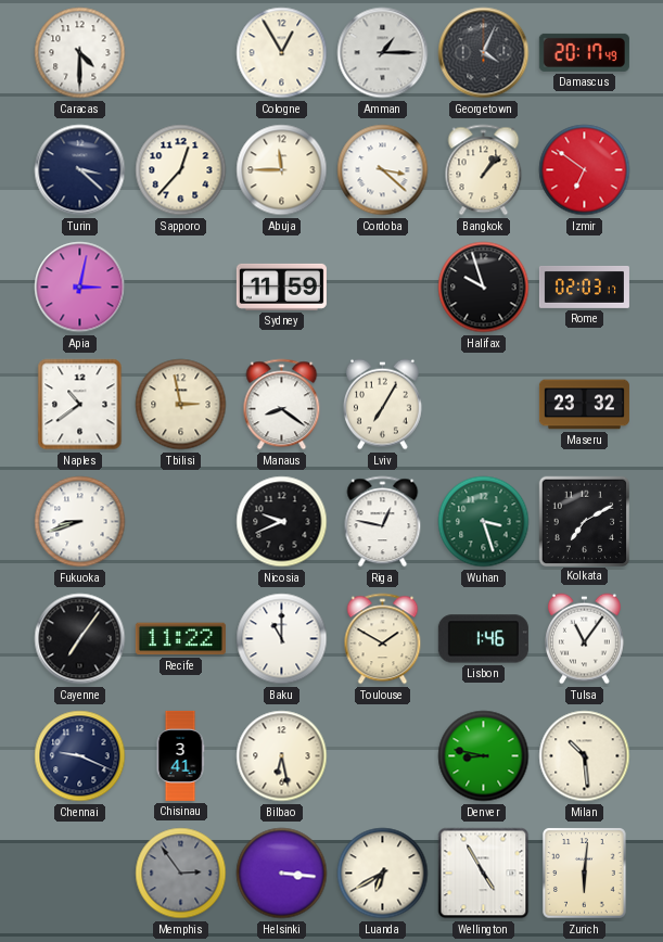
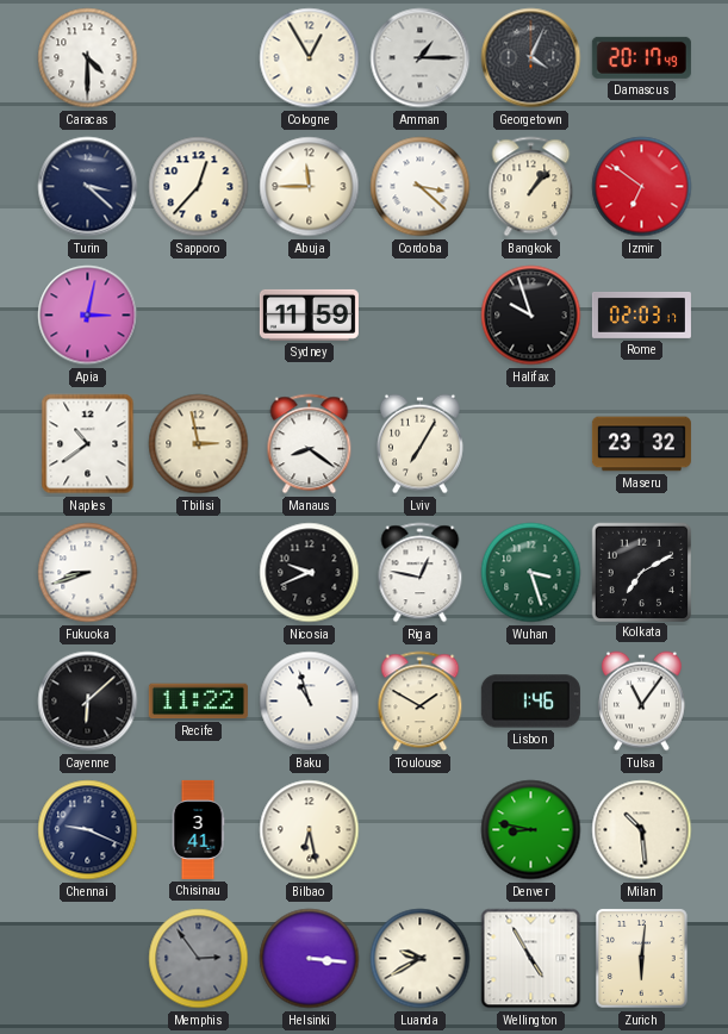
Cayenne: 7:06 -> 6:08
Baku: 11:00 -> 10:57
Luanda: 6:40 -> 9:40
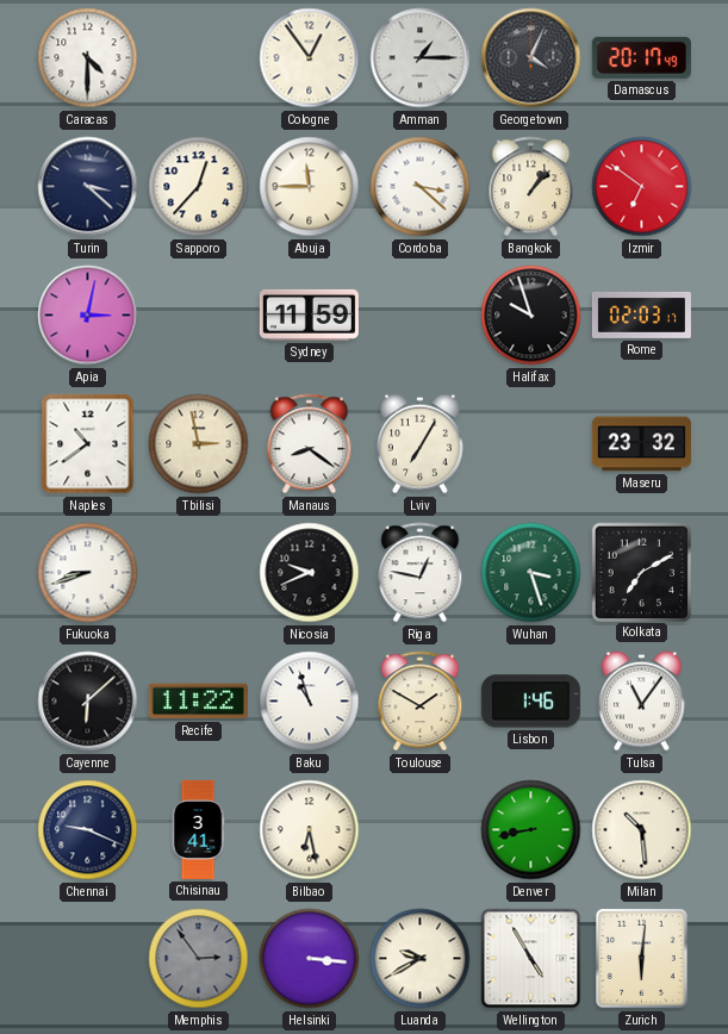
Cologne: 12:55 -> 12:54
Denver: 8:47 -> 8:43
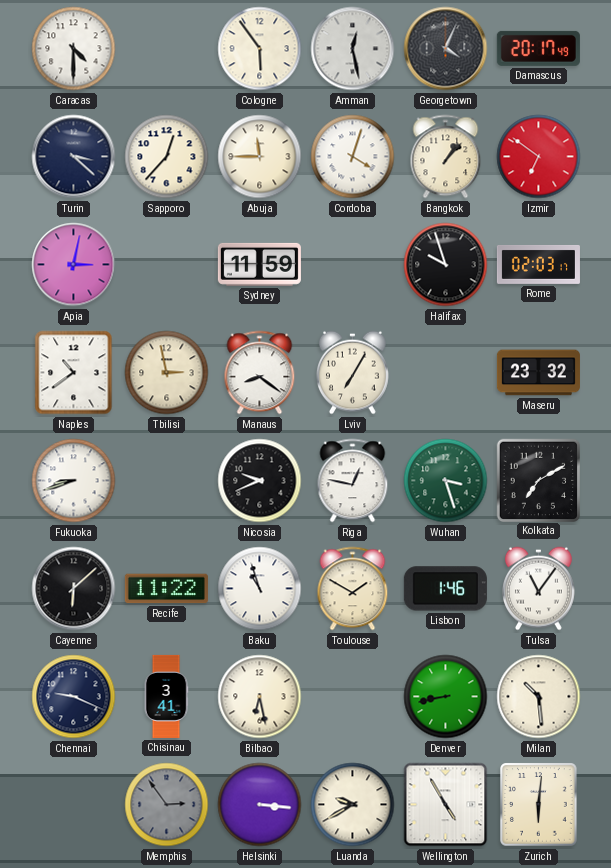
Cologne: 12:54 -> 5:54
Amman: 1:15 -> 12:28
Cordoba: 3:22 -> 4:03
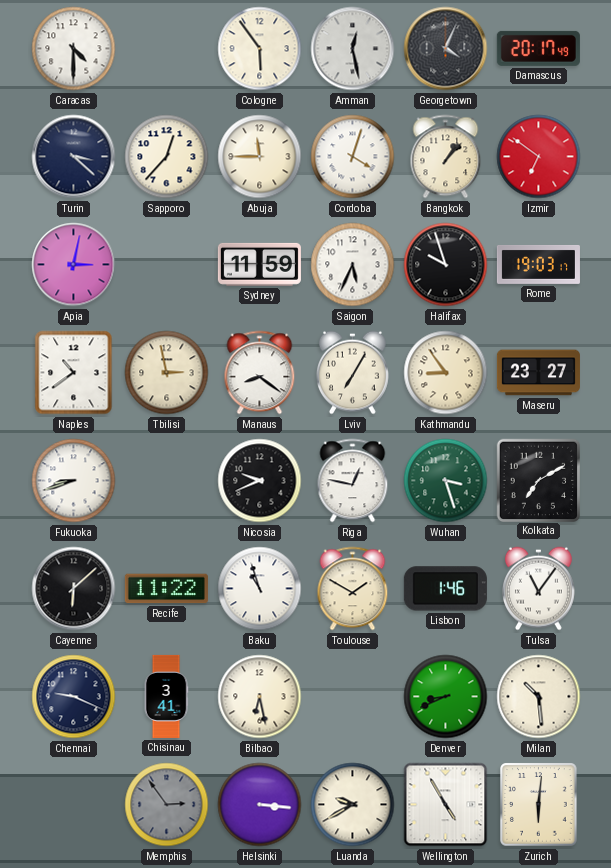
Saigon: none -> 5:34
Rome: 02:03 -> 19:03
Kathmandu: none -> 8:54
Maseru: 23:32 -> 23:27
Denver: 8:43 -> 8:41
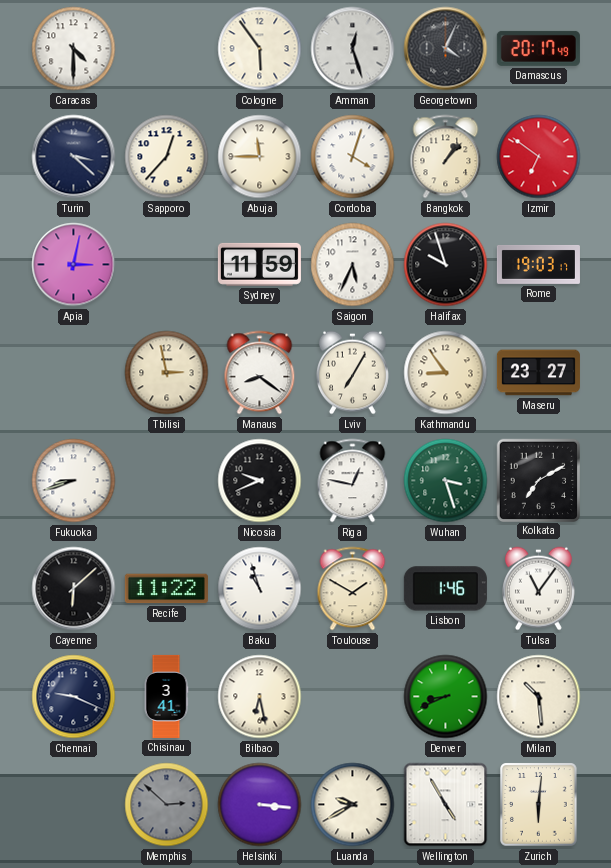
Amman: 12:28 -> 12:27
Naples: 10:39 -> none
Memphis: 2:54 -> 2:52
